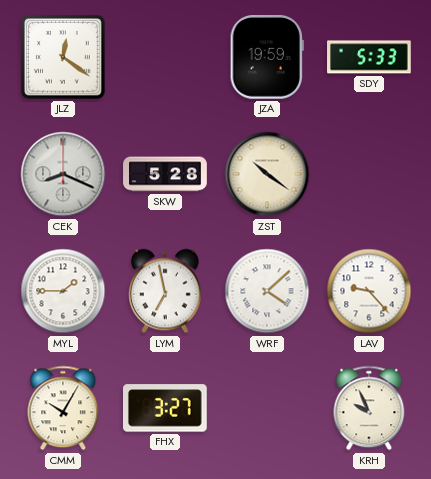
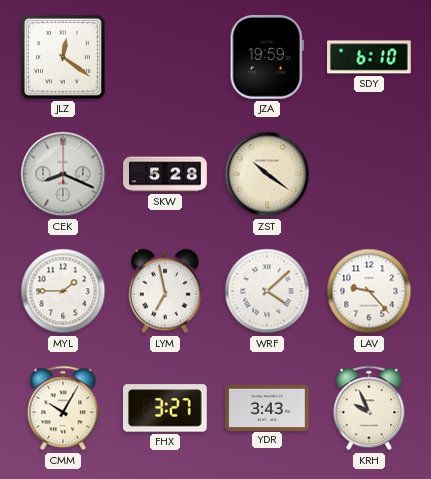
SDY: 5:33 -> 6:10
YDR: none -> 3:43
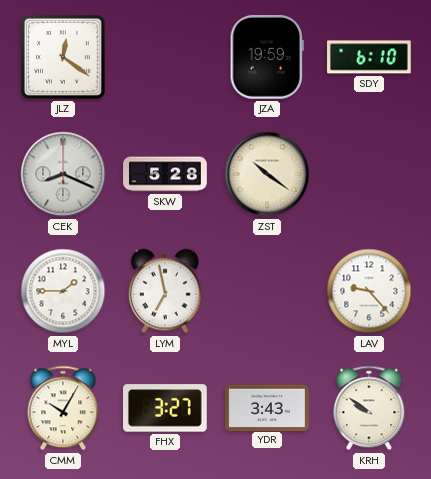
WRF: 4:08 -> none
KRH: 9:56 -> 9:51
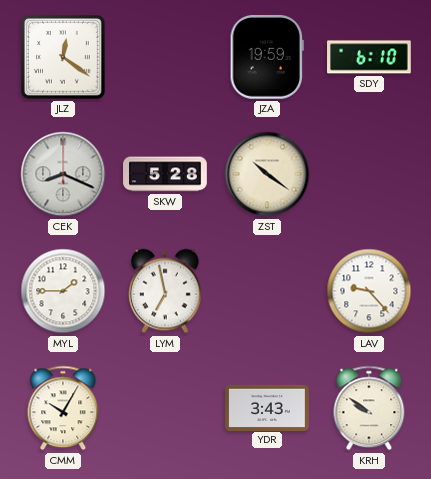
FHX: 3:27 -> none
